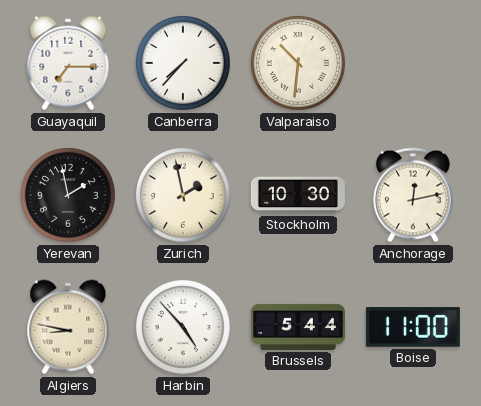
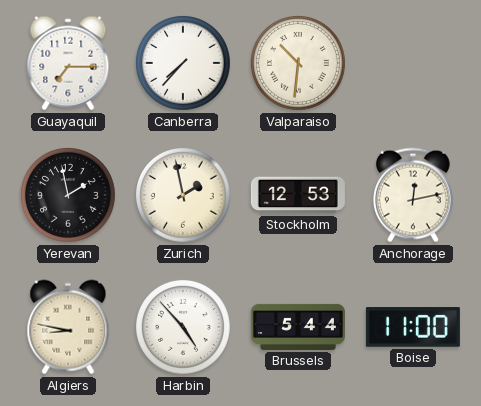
Stockholm: 10:30 -> 12:53
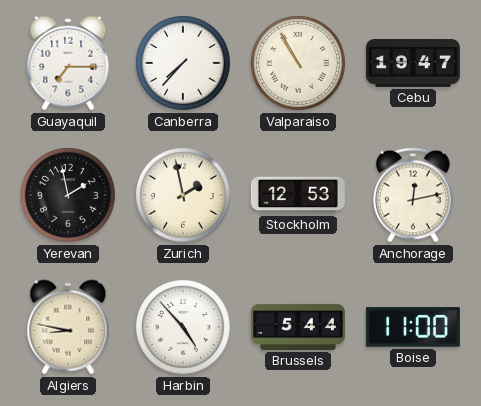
Valparaiso: 10:31 -> 10:55
Cebu: none -> 19:47
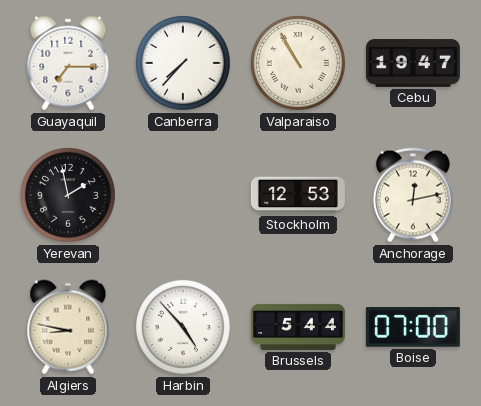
Zurich: 1:58 -> none
Boise: 11:00 -> 07:00
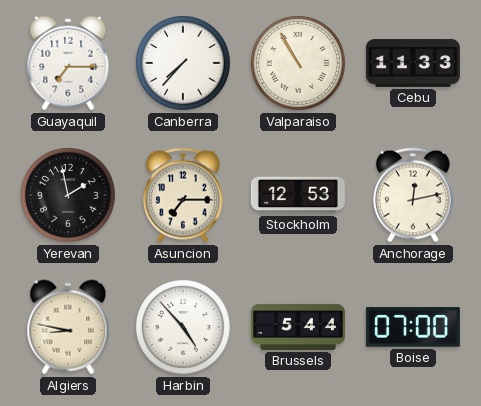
Cebu: 19:47 -> 11:33
Asuncion: none -> 7:15
